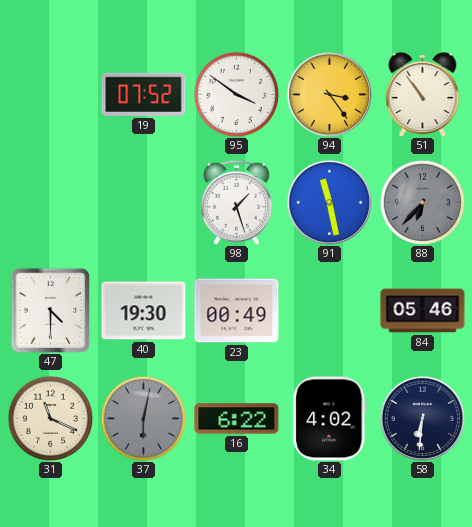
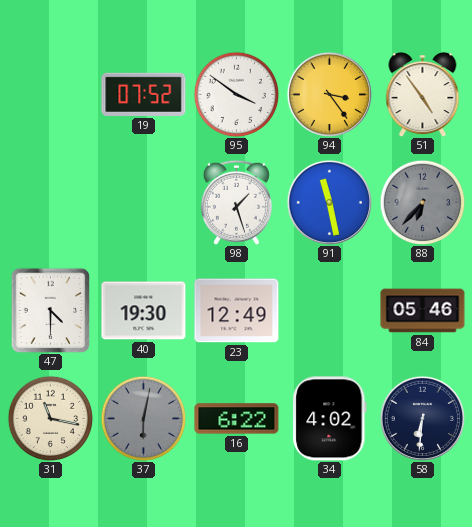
51: 10:54 -> 4:54
23: 00:49 -> 12:49
31: 11:19 -> 11:17
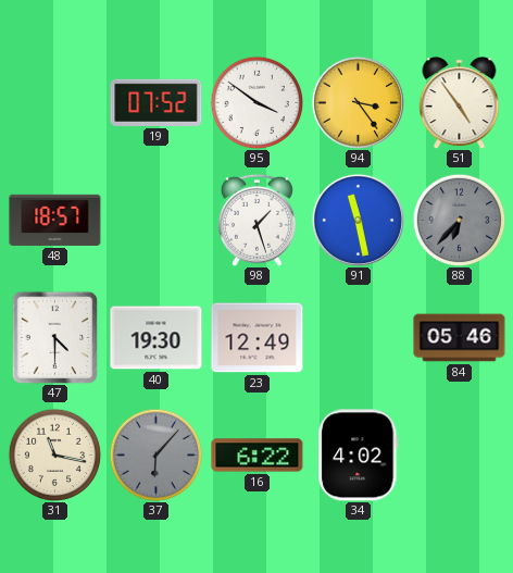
48: none -> 18:57
37: 6:02 -> 6:07
58: 6:31 -> none
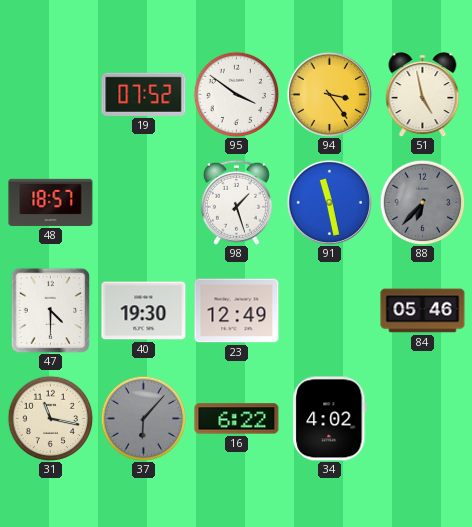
51: 4:54 -> 4:58
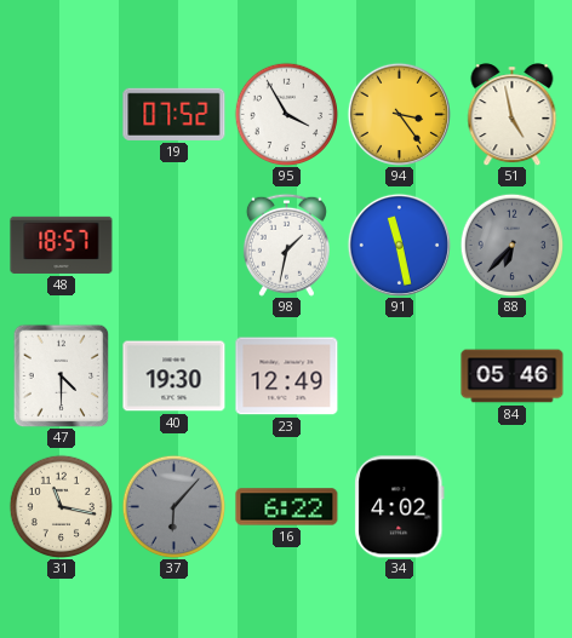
95: 3:51 -> 3:55
98: 1:27 -> 1:32
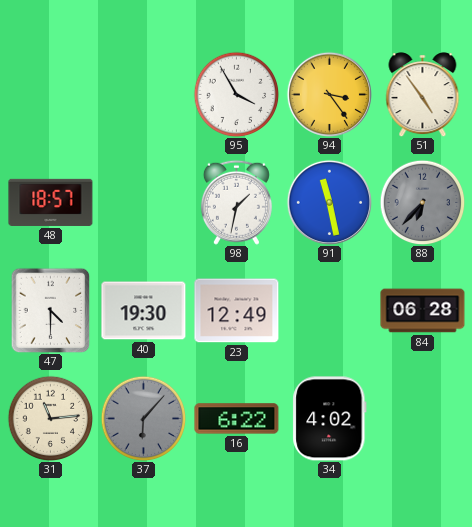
19: 07:52 -> none
51: 4:58 -> 4:54
84: 05:46 -> 06:28
31: 11:17 -> 11:14
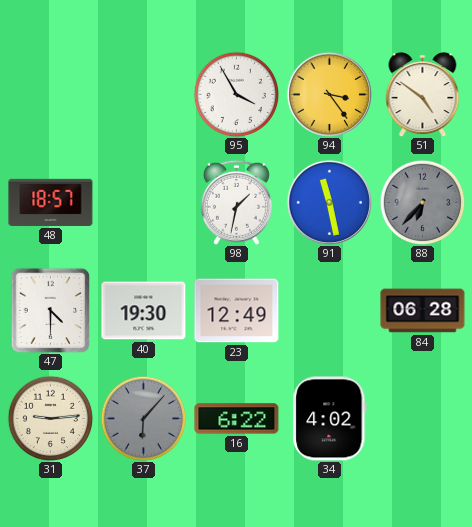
51: 4:54 -> 4:51
31: 11:14 -> 9:14
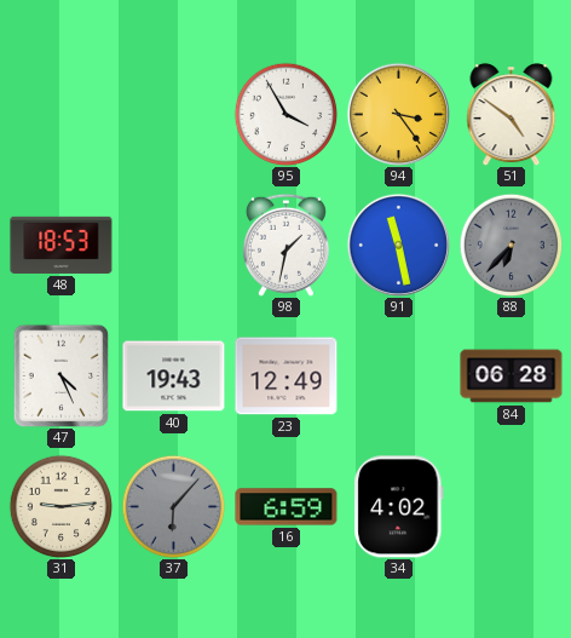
48: 18:57 -> 18:53
47: 4:30 -> 4:26
40: 19:30 -> 19:43
16: 6:22 -> 6:59
